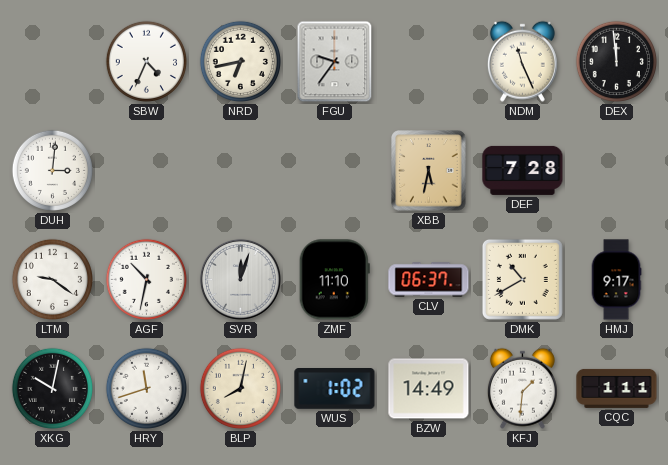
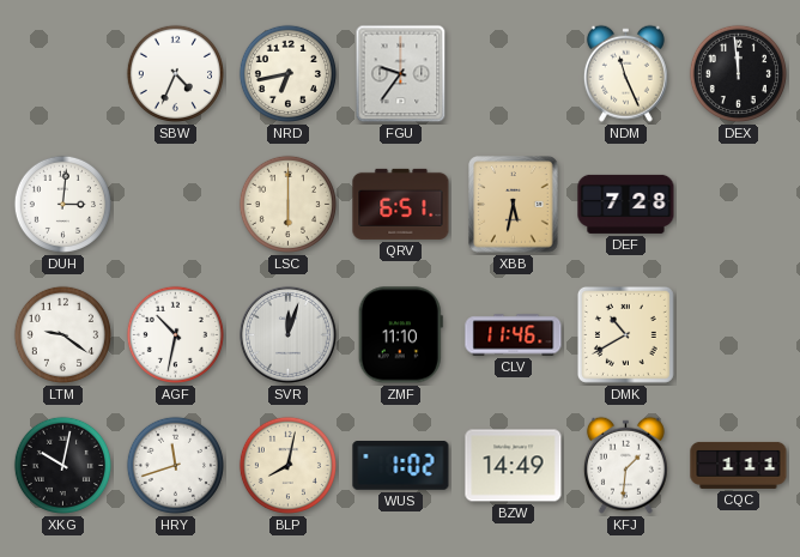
LSC: none -> 6:00
QRV: none -> 6:51
CLV: 06:37 -> 11:46
HMJ: 9:17 -> none
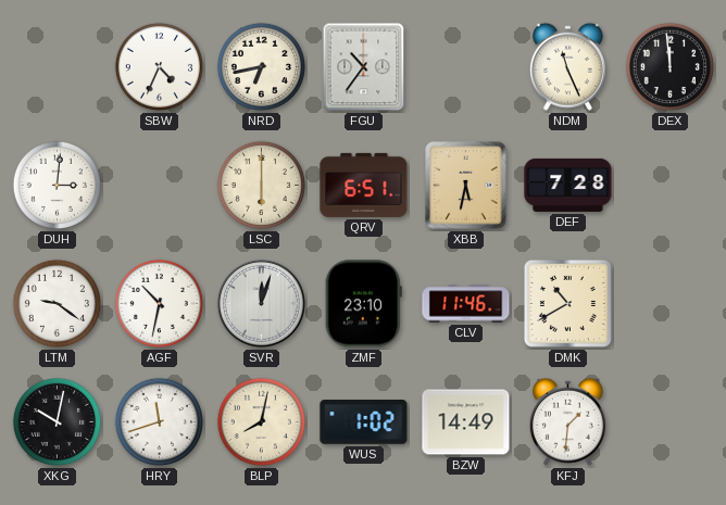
FGU: 9:36 -> 10:36
ZMF: 11:10 -> 23:10
CQC: 1:11 -> none
